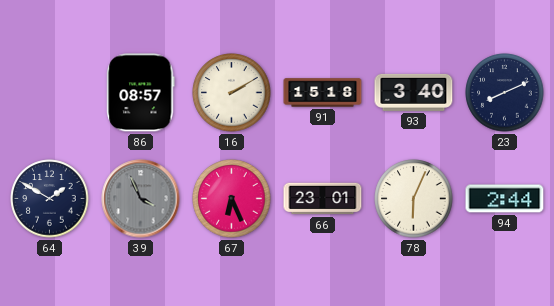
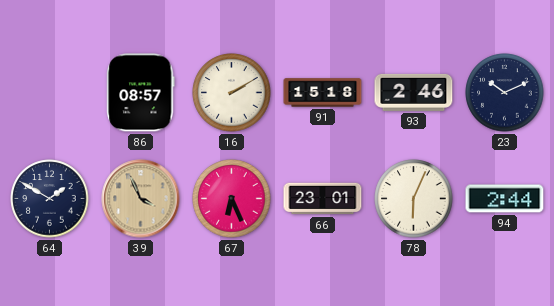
93: 3:40 -> 2:46
23: 8:11 -> 10:11
39 dial: grey -> champagne
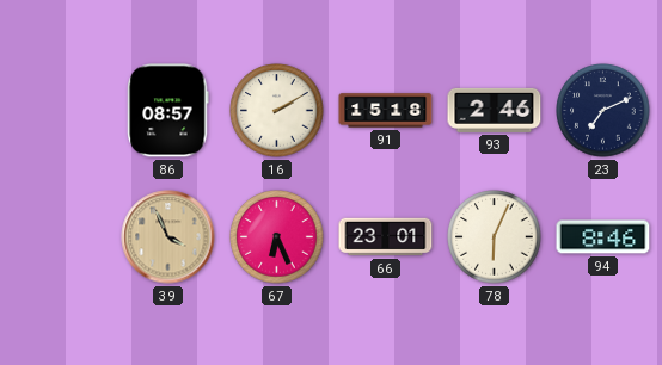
23: 10:11 -> 7:11
64: 1:50 -> none
94: 2:44 -> 8:46
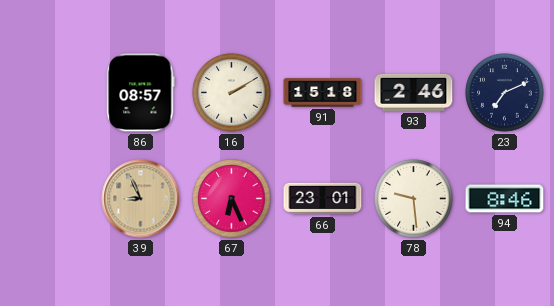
39: 3:56 -> 8:56
78: 6:04 -> 9:29
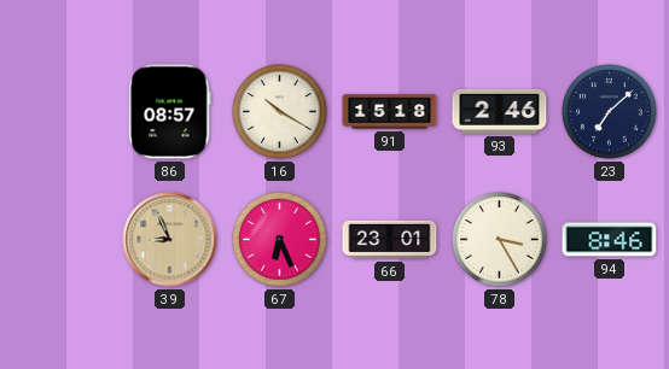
16: 2:10 -> 10:20
23: 7:11 -> 7:08
78: 9:29 -> 3:25
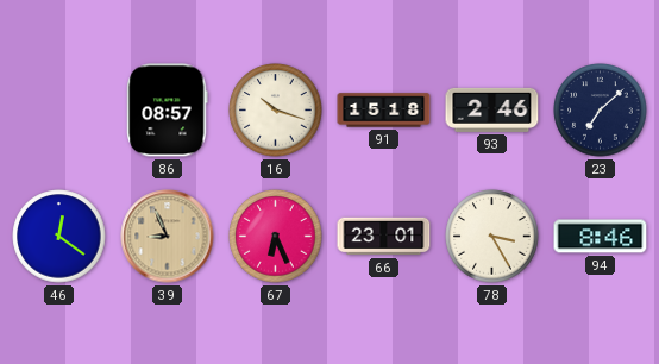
16: 10:20 -> 10:18
46: none -> 12:21
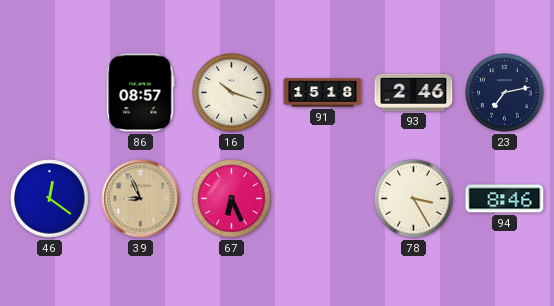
23: 7:08 -> 7:13
66: 23:01 -> none
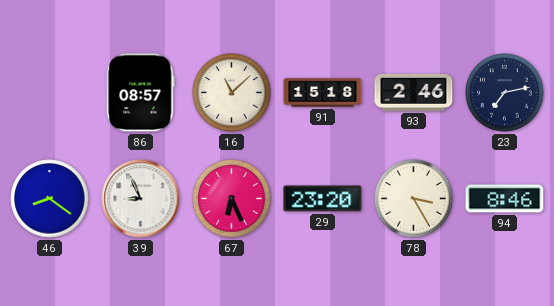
16: 10:18 -> 11:08
46: 12:21 -> 8:21
39 dial: champagne -> white
29: none -> 23:20
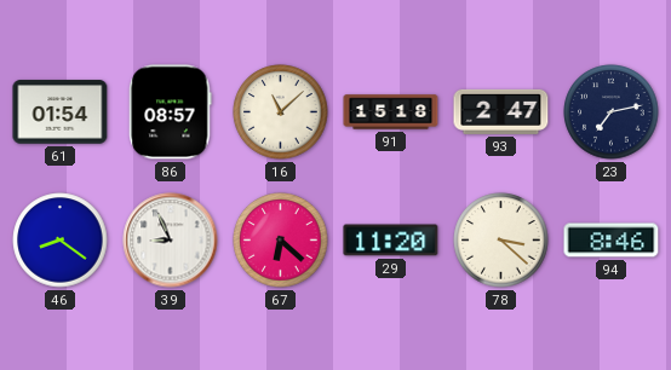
61: none -> 01:54
93: 2:46 -> 2:47
67: 6:26 -> 6:22
29: 23:20 -> 11:20
78: 3:25 -> 3:22
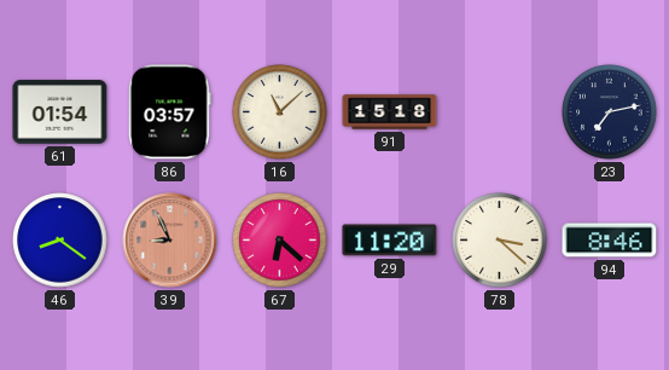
86: 08:57 -> 03:57
93: 2:47 -> none
39 dial: white -> salmon
